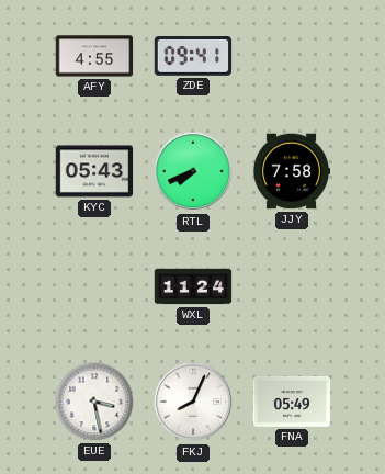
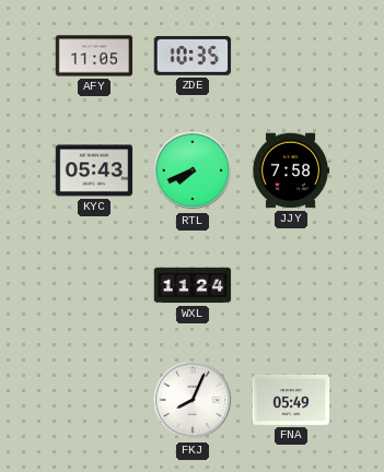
AFY: 4:55 -> 11:05
ZDE: 09:41 -> 10:35
EUE: 3:28 -> none
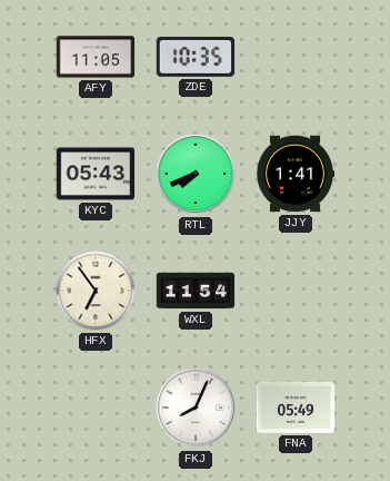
JJY: 7:58 -> 1:41
HFX: none -> 6:54
WXL: 11:24 -> 11:54
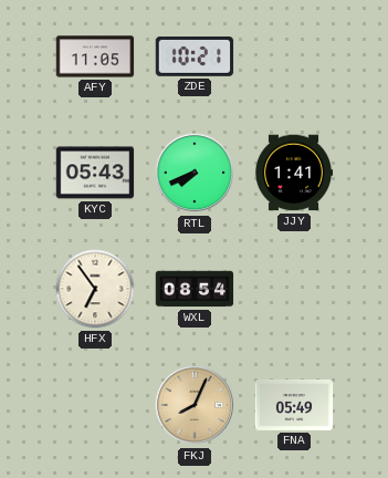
ZDE: 10:35 -> 10:21
WXL: 11:54 -> 08:54
FKJ dial: white -> champagne
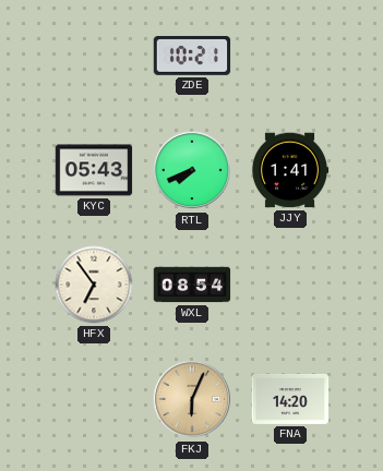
AFY: 11:05 -> none
FKJ: 8:04 -> 6:04
FNA: 05:49 -> 14:20
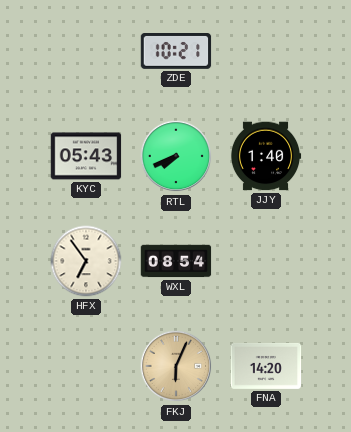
JJY: 1:41 -> 1:40
